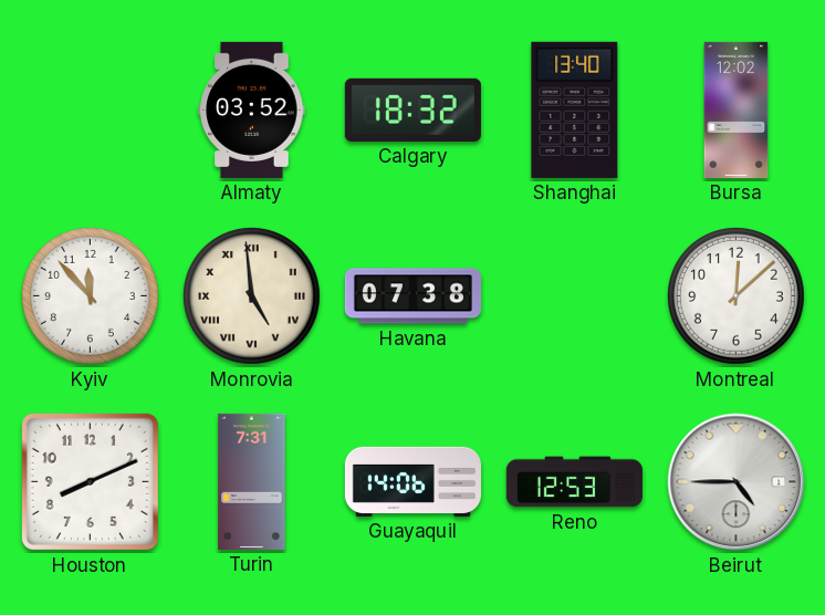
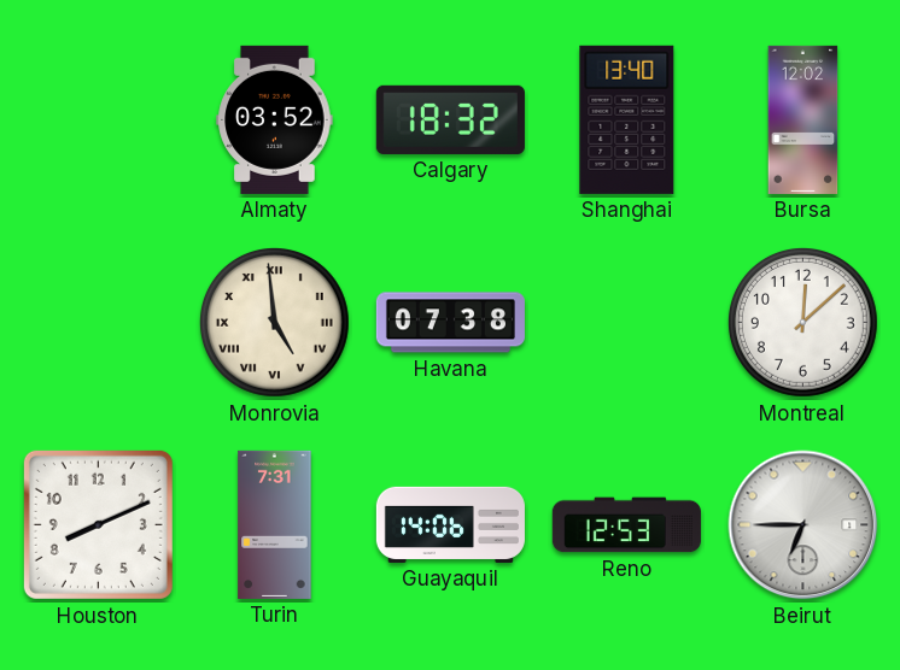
Kyiv: 11:53 -> none
Beirut: 4:45 -> 6:45
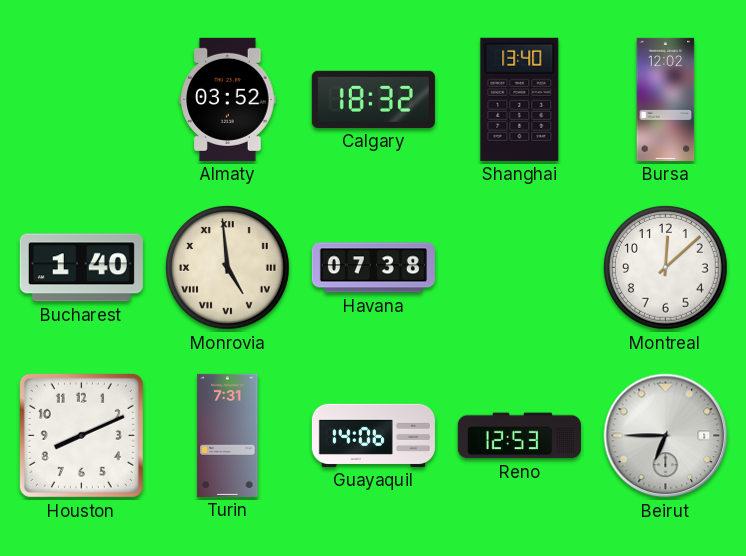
Bucharest: none -> 1:40
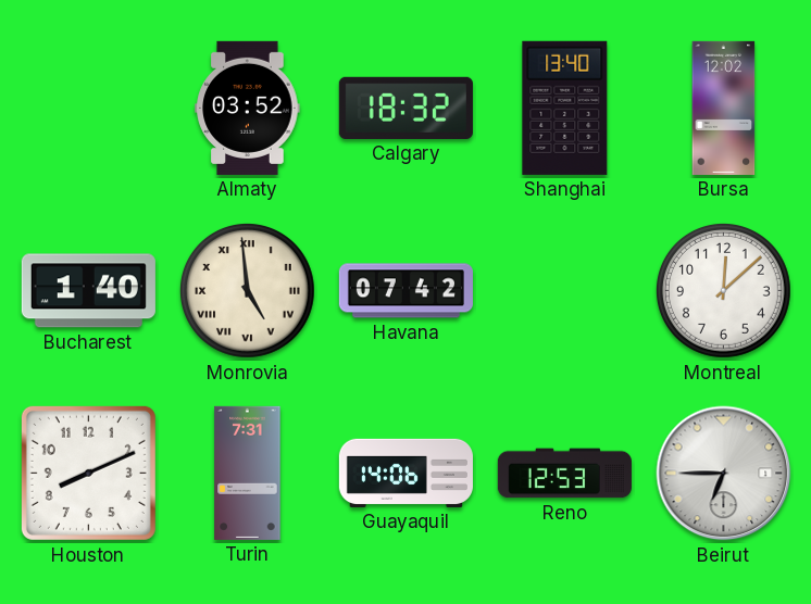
Havana: 07:38 -> 07:42
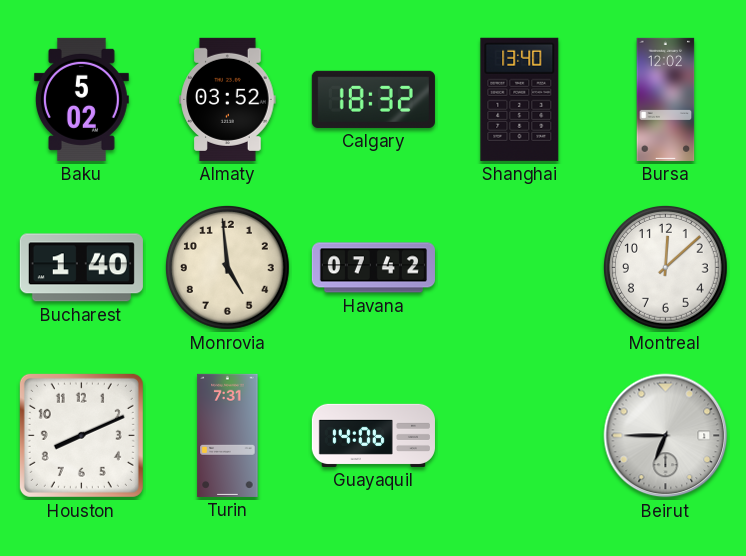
Baku: none -> 5:02
Monrovia numerals: Roman -> Arabic
Reno: 12:53 -> none
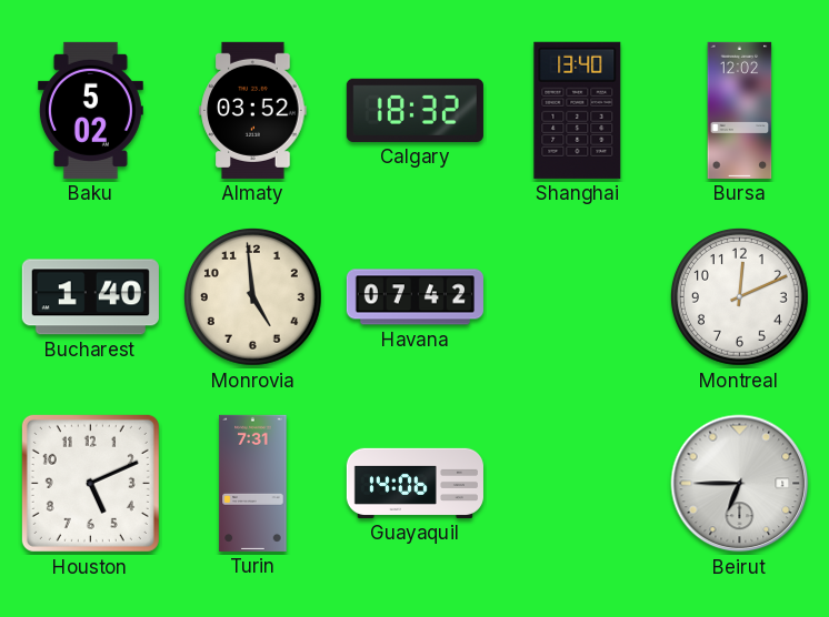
Montreal: 12:08 -> 12:11
Houston: 8:11 -> 5:11
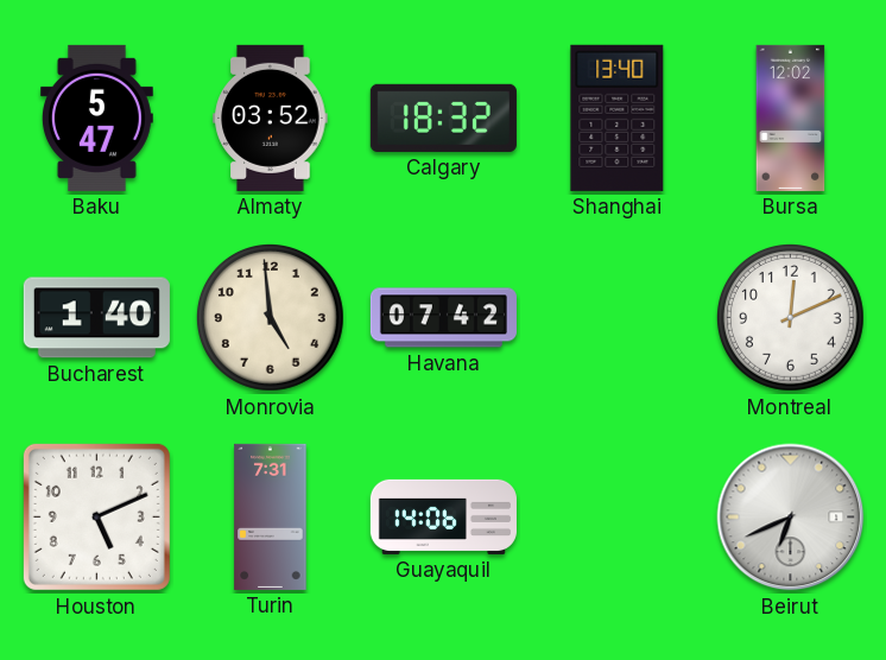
Baku: 5:02 -> 5:47
Beirut: 6:45 -> 6:41
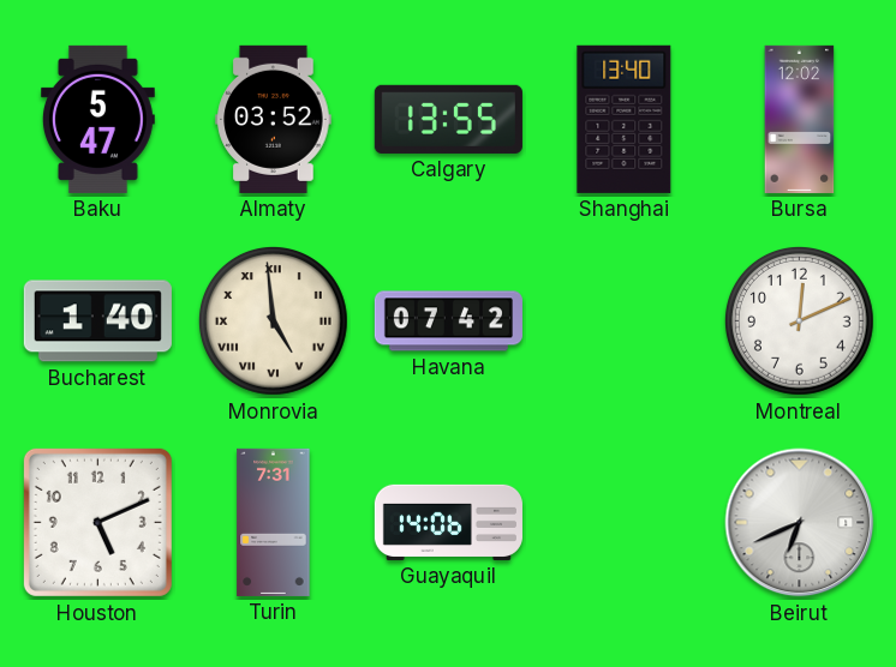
Calgary: 18:32 -> 13:55
Monrovia numerals: Arabic -> Roman
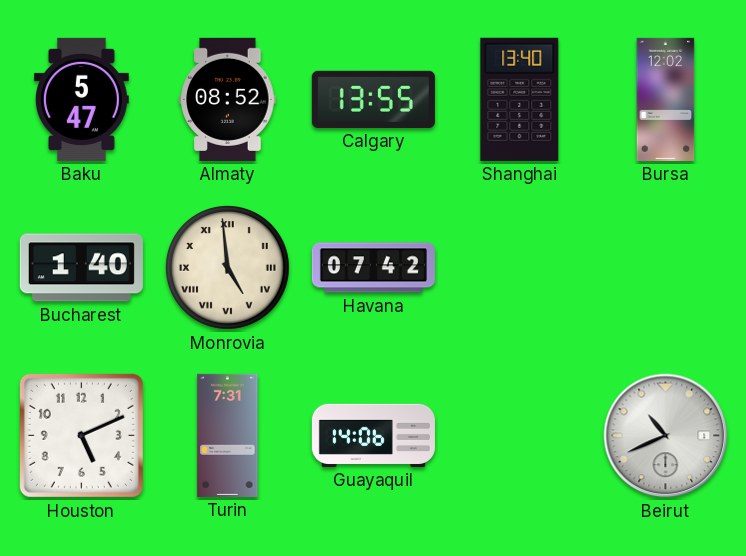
Almaty: 03:52 -> 08:52
Montreal: 12:11 -> none
Beirut: 6:41 -> 10:41
